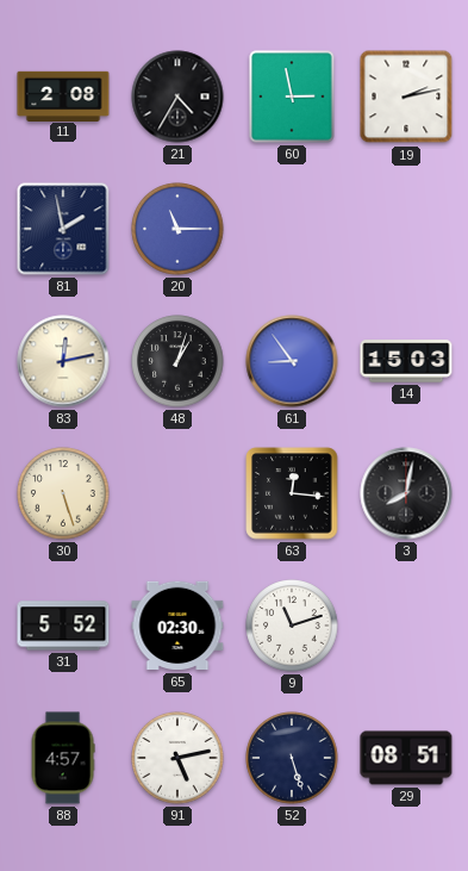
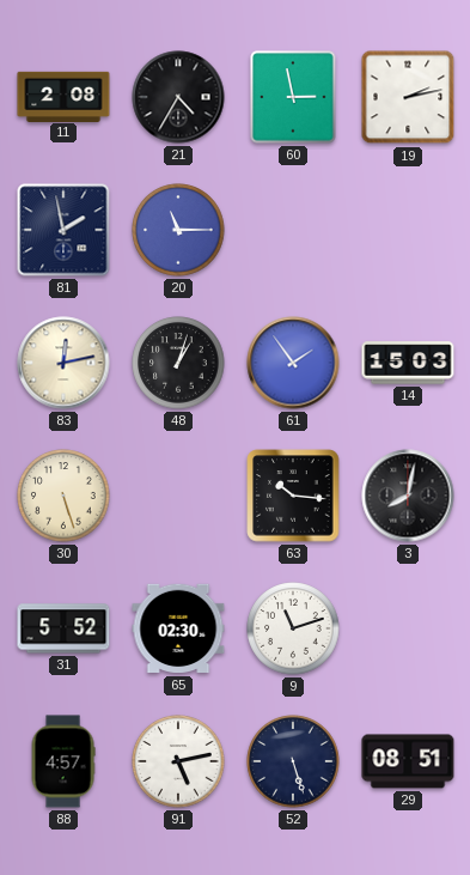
61: 8:54 -> 1:54
63: 12:16 -> 10:16
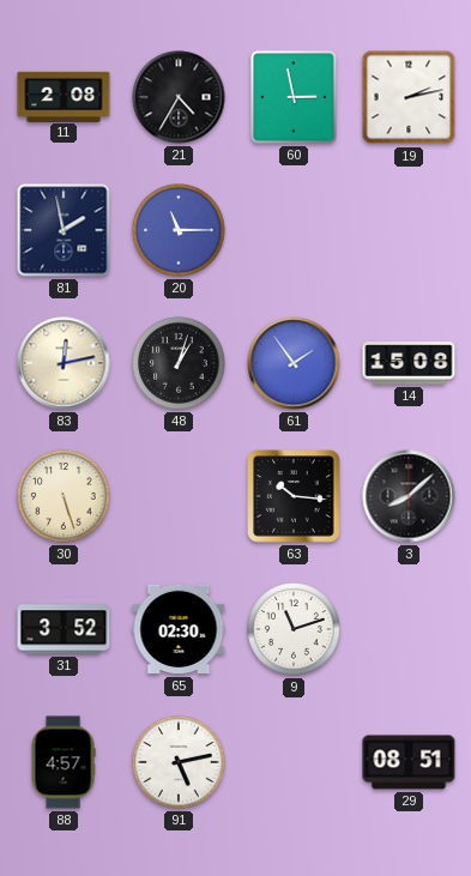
14: 15:03 -> 15:08
3: 8:02 -> 8:08
31: 5:52 -> 3:52
52: 5:27 -> none
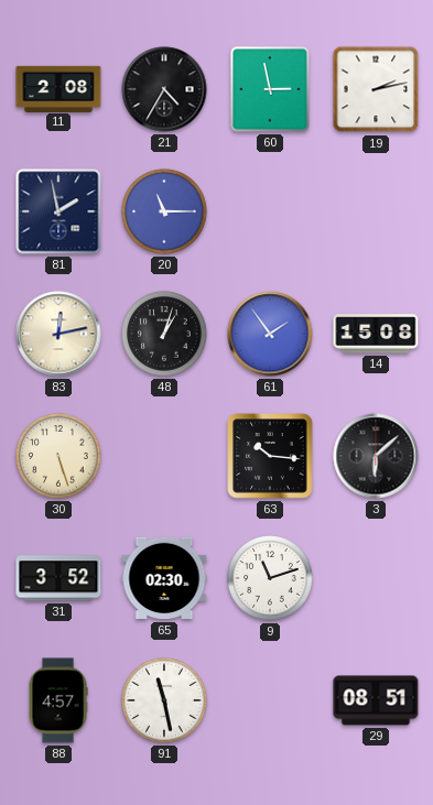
3: 8:08 -> 6:08
91: 5:13 -> 11:28
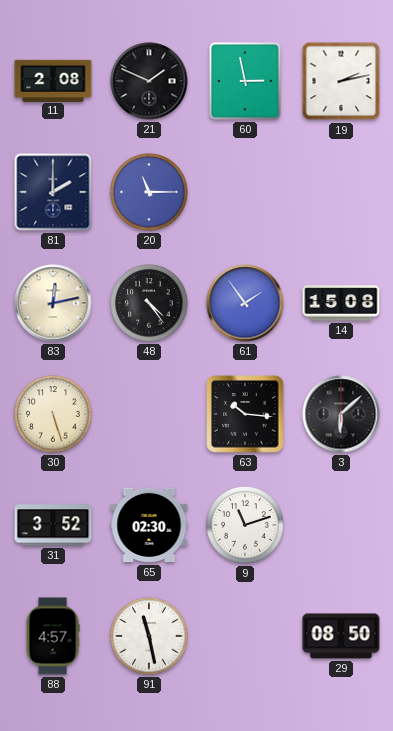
21: 4:35 -> 1:49
81: 1:58 -> 2:00
48: 1:03 -> 4:24
29: 08:51 -> 08:50
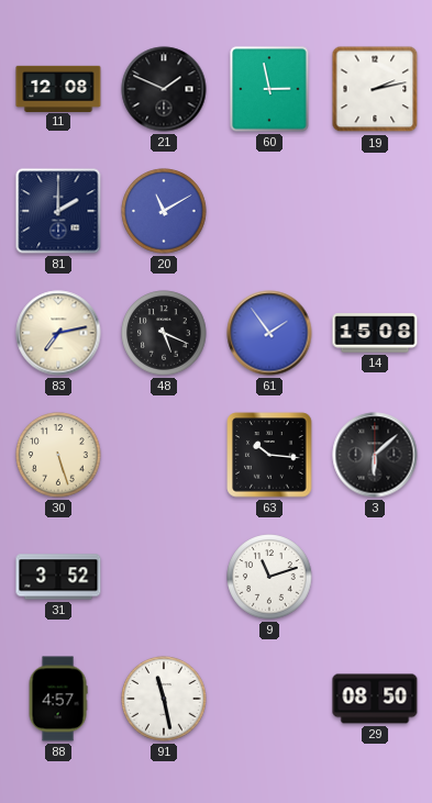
11: 2:08 -> 12:08
20: 11:15 -> 11:10
83: 12:13 -> 7:13
48: 4:24 -> 5:19
65: 02:30 -> none
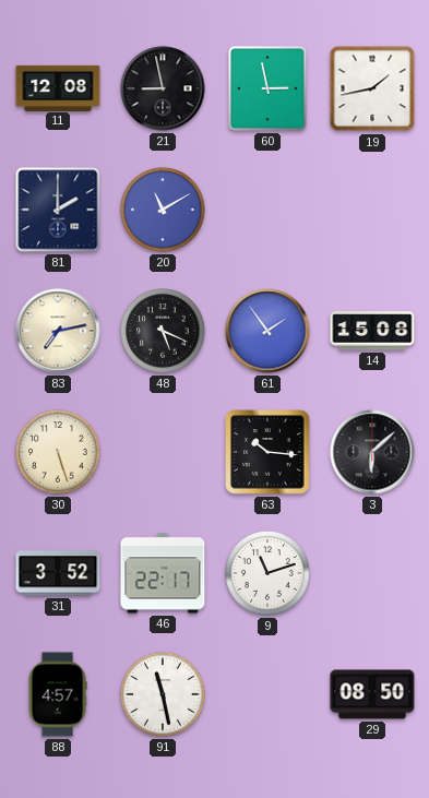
21: 1:49 -> 8:58
19: 2:13 -> 1:43
46: none -> 22:17
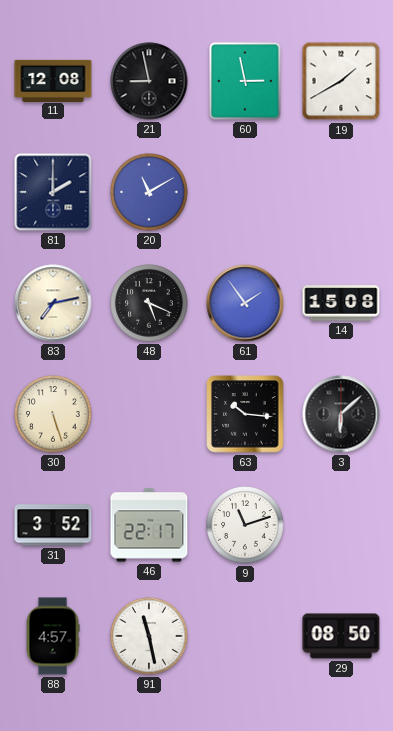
19: 1:43 -> 1:40
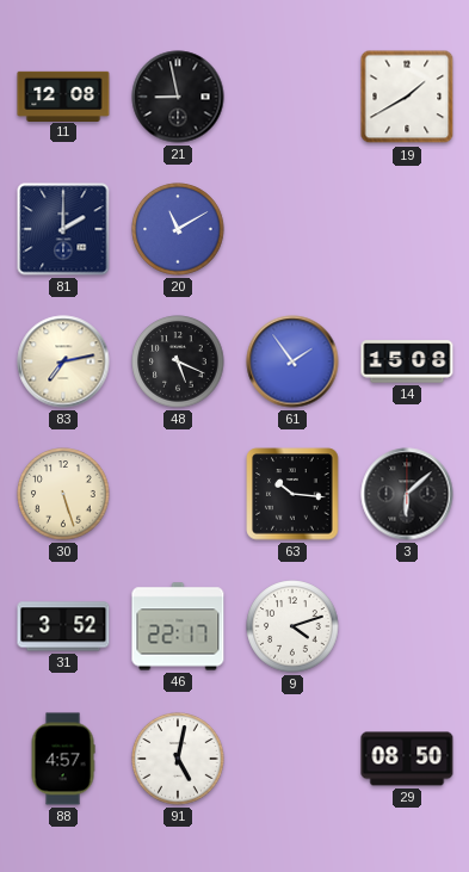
60: 2:58 -> none
9: 11:12 -> 4:12
91: 11:28 -> 5:02
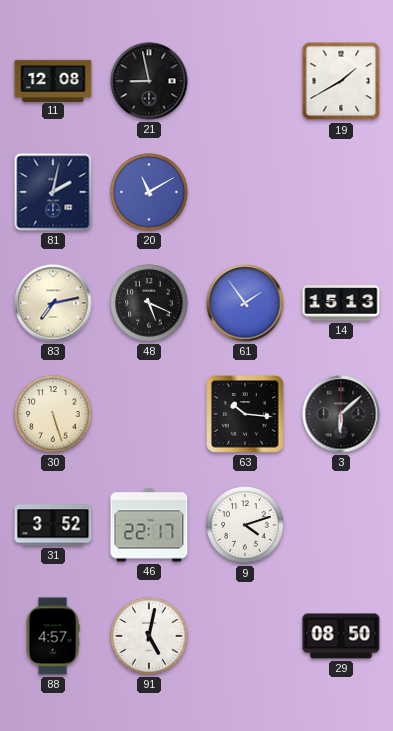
81: 2:00 -> 2:02
14: 15:08 -> 15:13
